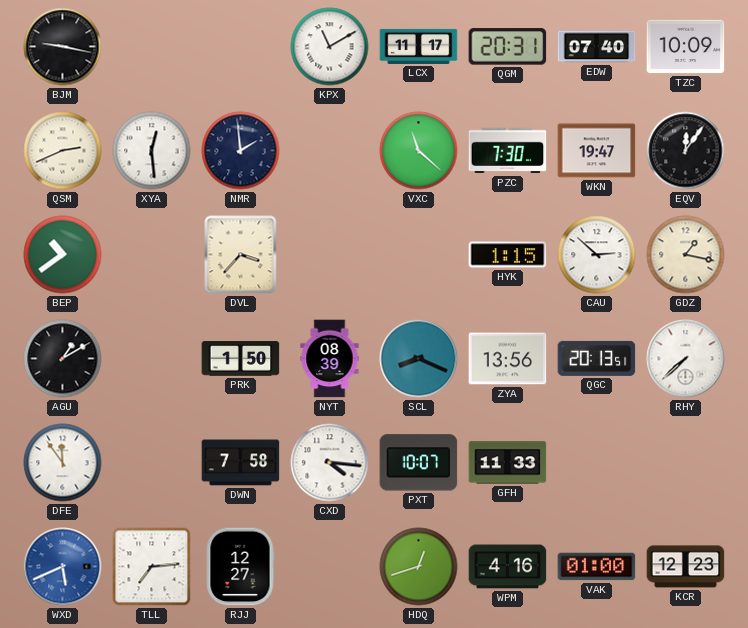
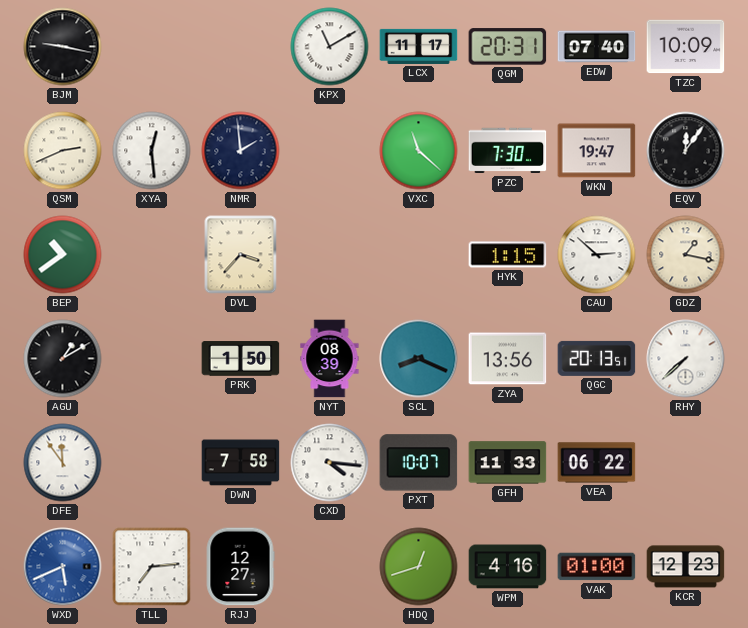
VEA: none -> 06:22
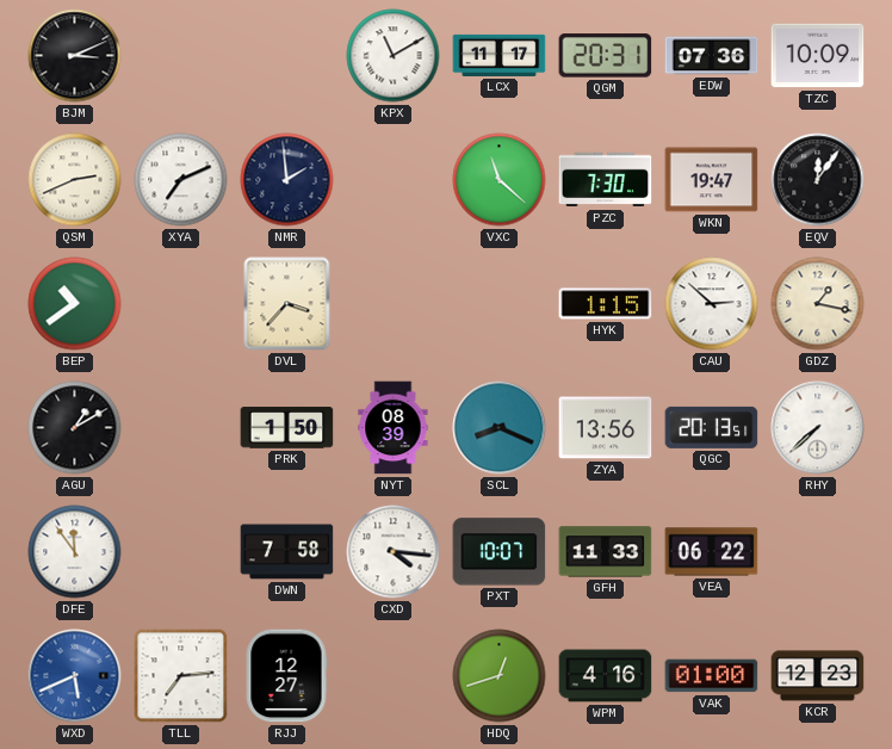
BJM: 9:17 -> 3:11
EDW: 07:40 -> 07:36
XYA: 12:29 -> 7:11
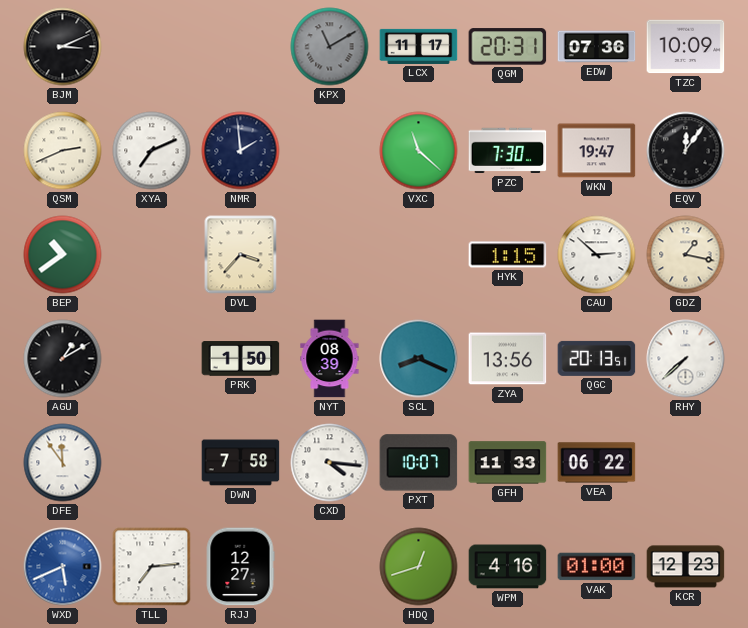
KPX dial: white -> grey
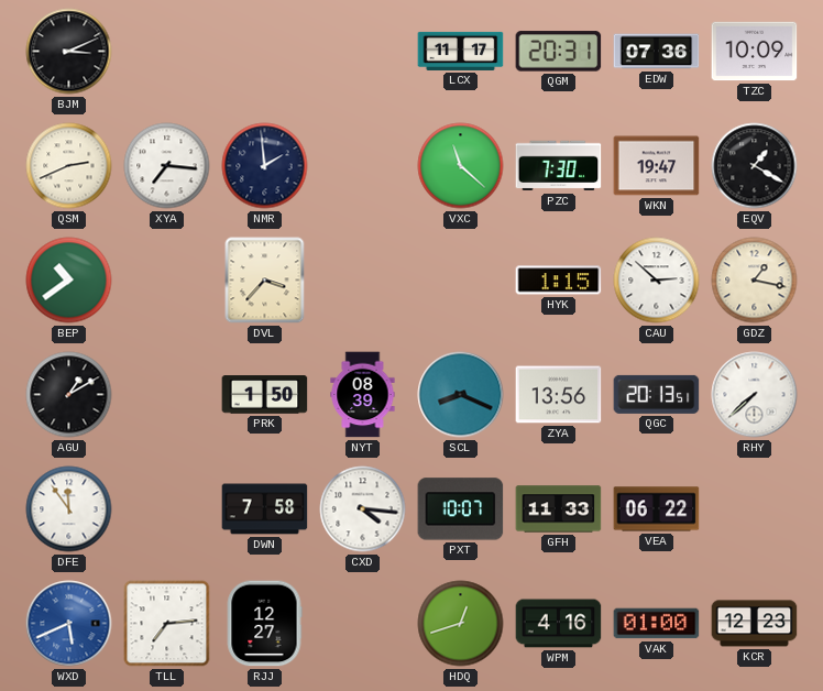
KPX: 11:10 -> none
XYA: 7:11 -> 7:16
EQV: 12:06 -> 1:20
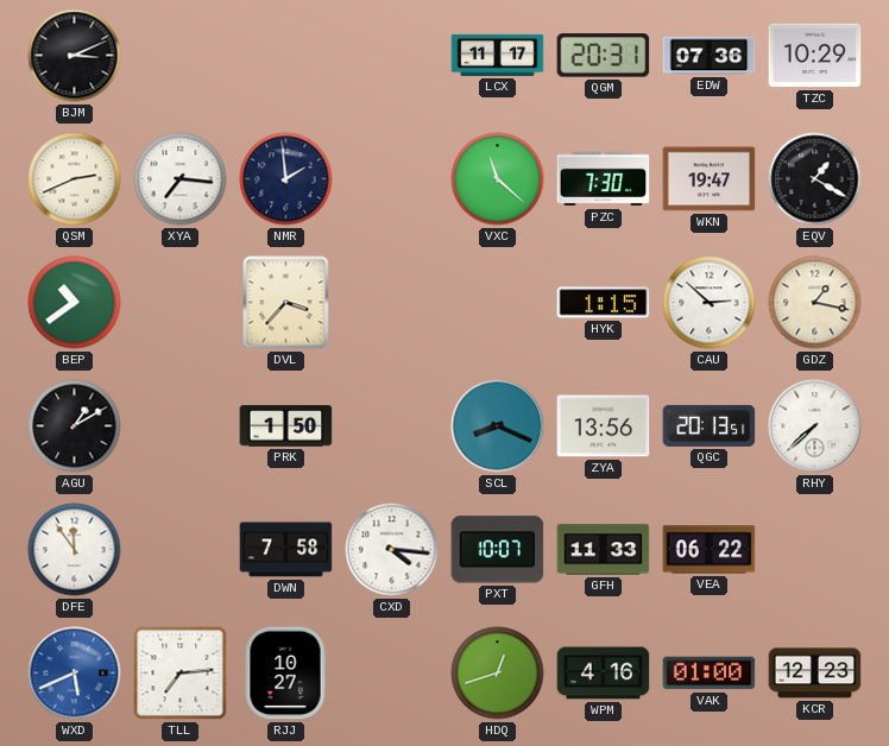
TZC: 10:09 -> 10:29
NYT: 08:39 -> none
RJJ: 12:27 -> 10:27
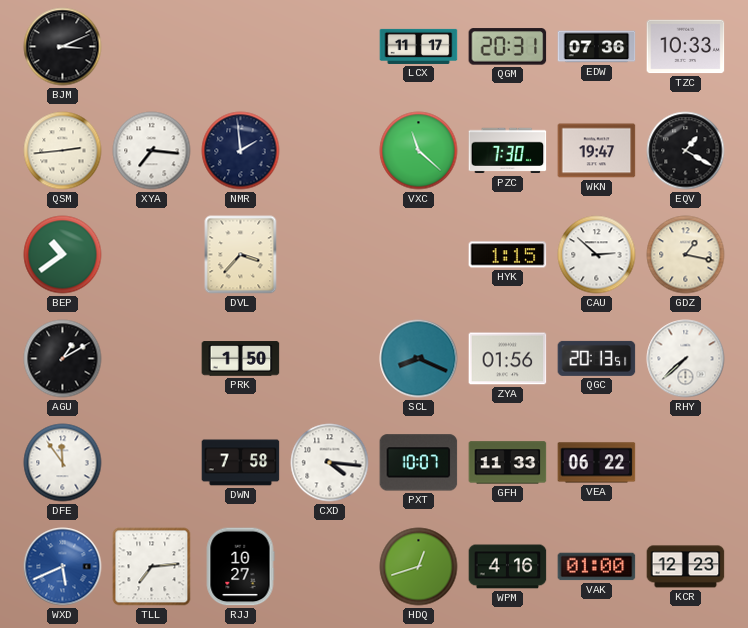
TZC: 10:29 -> 10:33
QSM: 2:41 -> 2:44
ZYA: 13:56 -> 01:56
